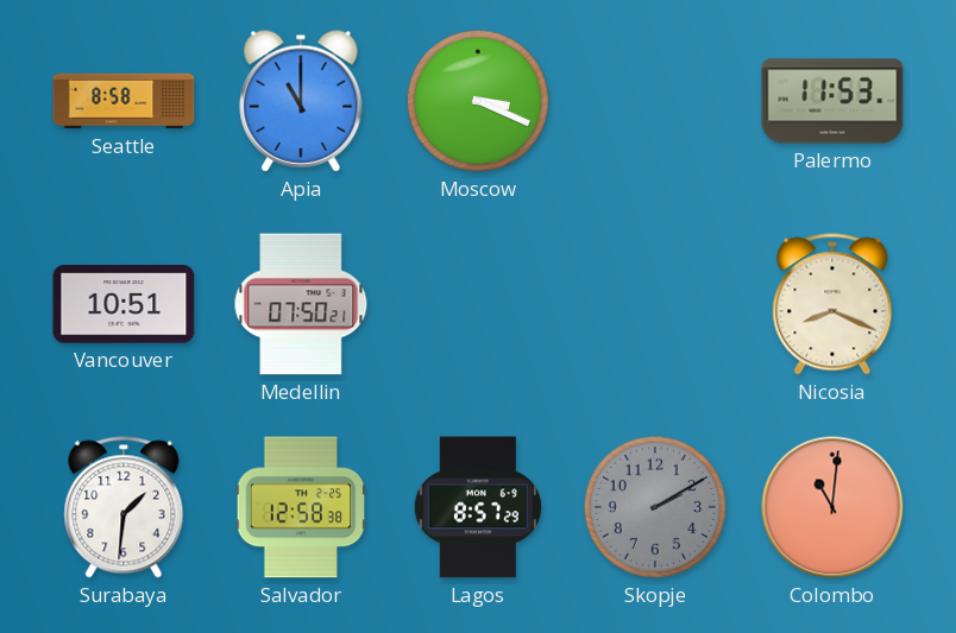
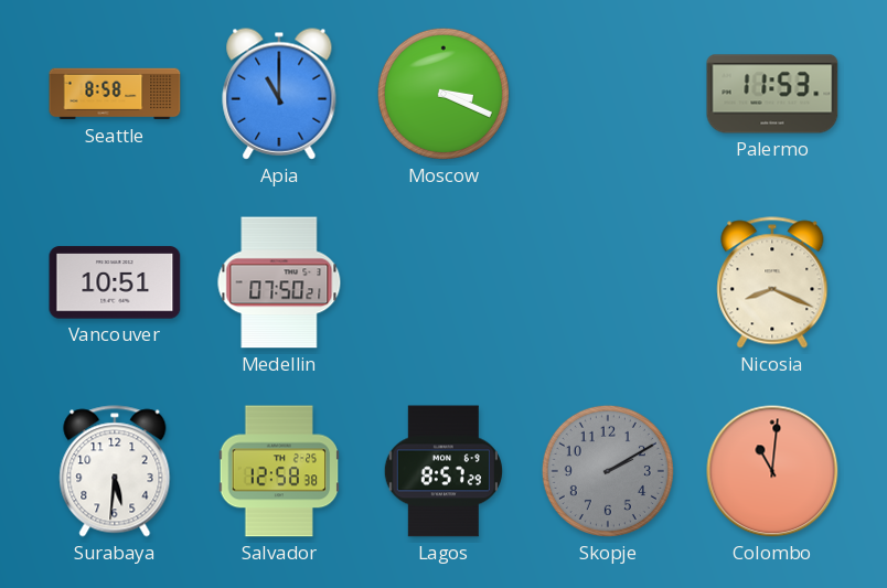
Surabaya: 1:31 -> 5:31
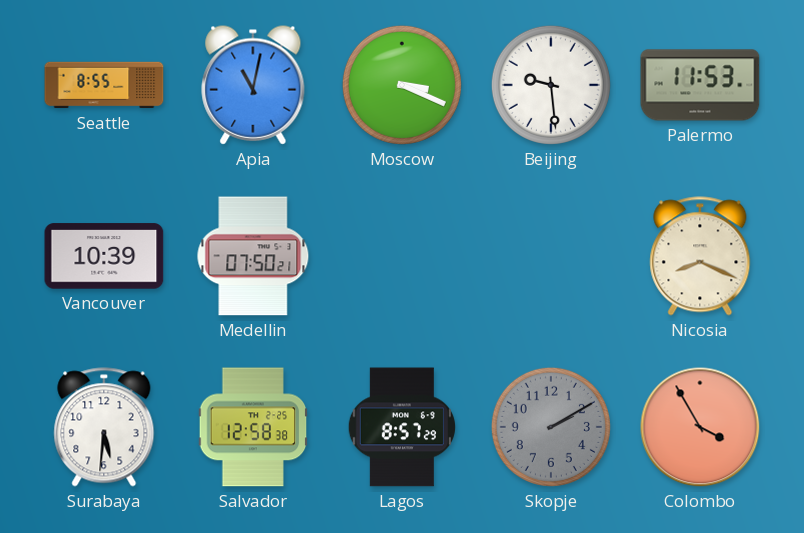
Seattle: 8:58 -> 8:55
Apia: 11:00 -> 11:02
Beijing: none -> 9:29
Vancouver: 10:51 -> 10:39
Colombo: 11:01 -> 3:55
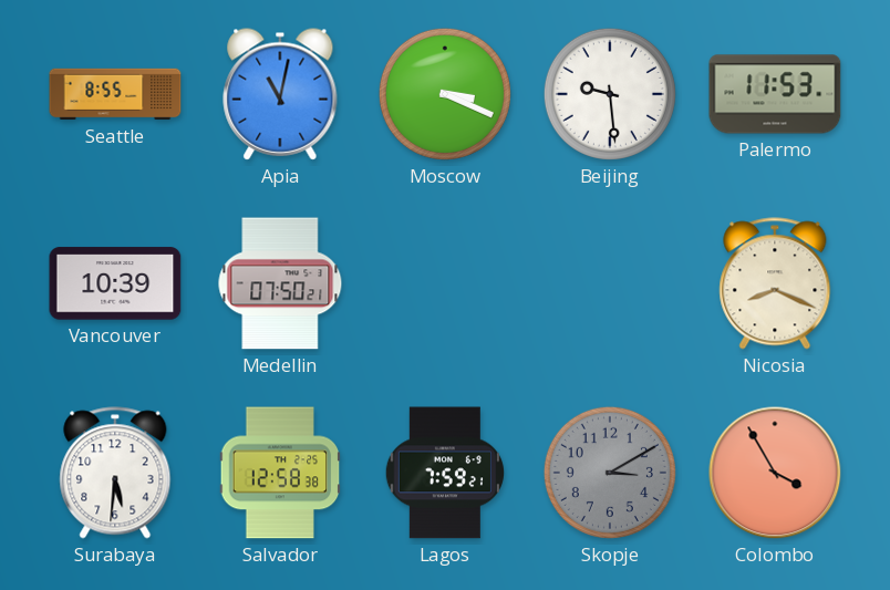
Lagos: 8:57 -> 7:59
Skopje: 2:10 -> 3:10
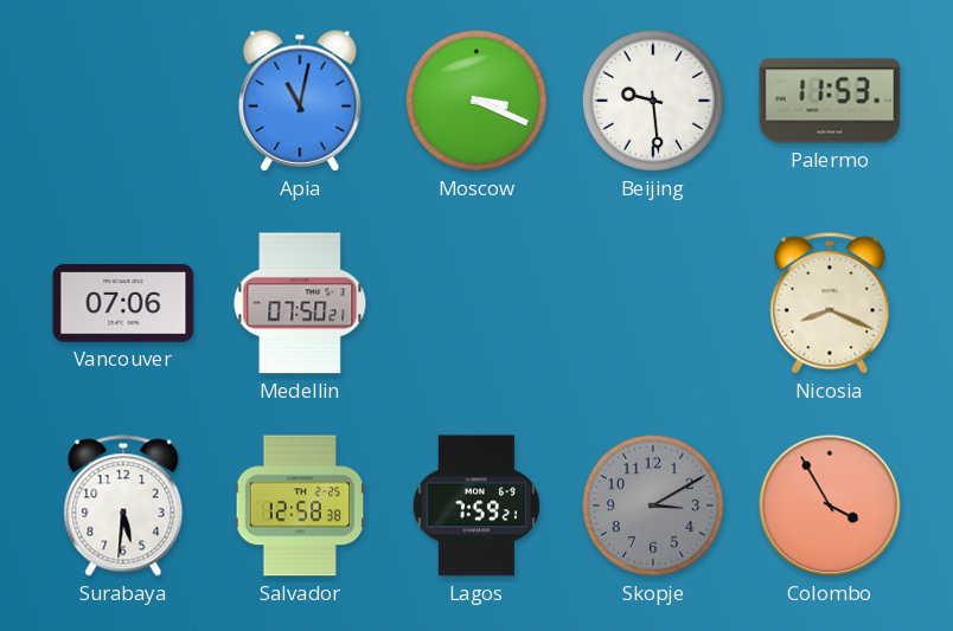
Seattle: 8:55 -> none
Vancouver: 10:39 -> 07:06
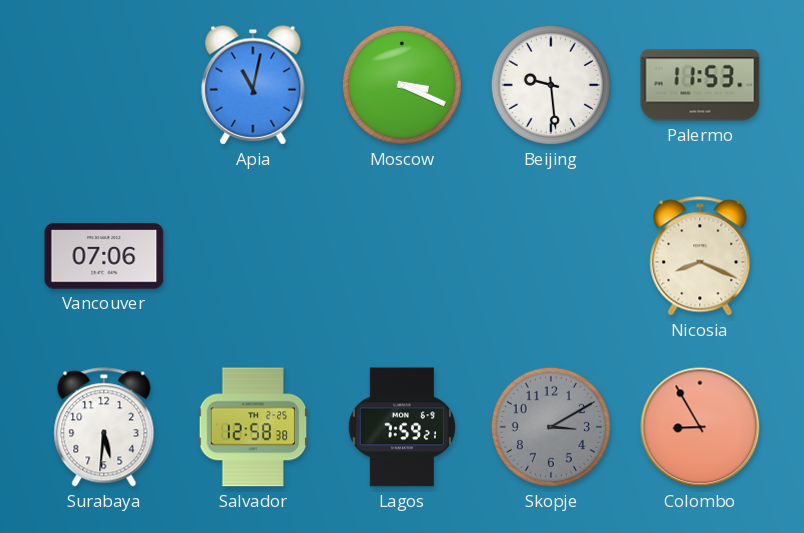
Medellin: 07:50 -> none
Colombo: 3:55 -> 8:55
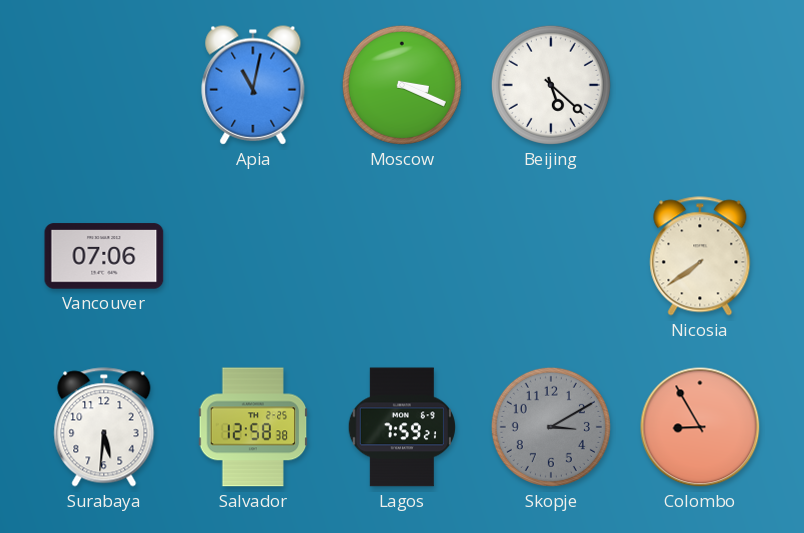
Beijing: 9:29 -> 5:22
Palermo: 11:53 -> none
Nicosia: 8:19 -> 7:39
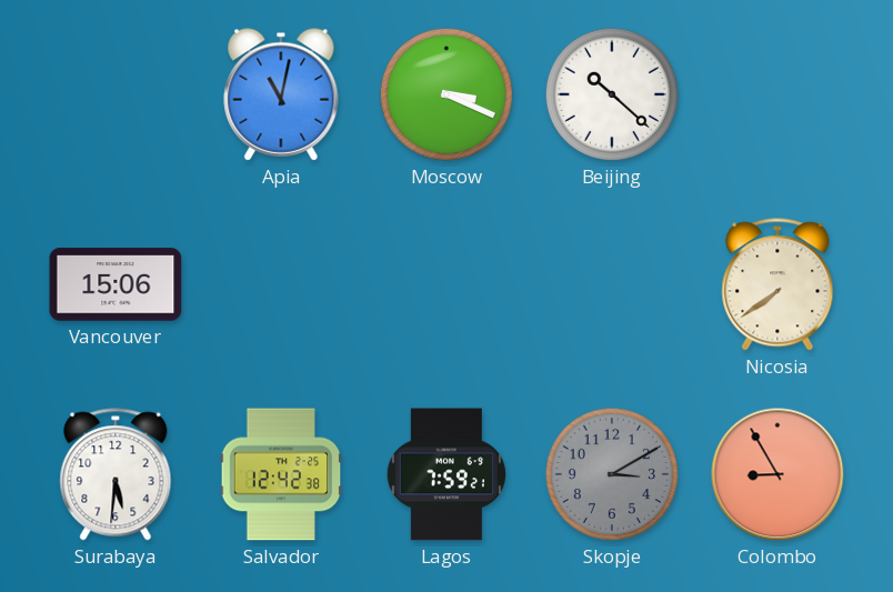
Beijing: 5:22 -> 10:22
Vancouver: 07:06 -> 15:06
Salvador: 12:58 -> 12:42
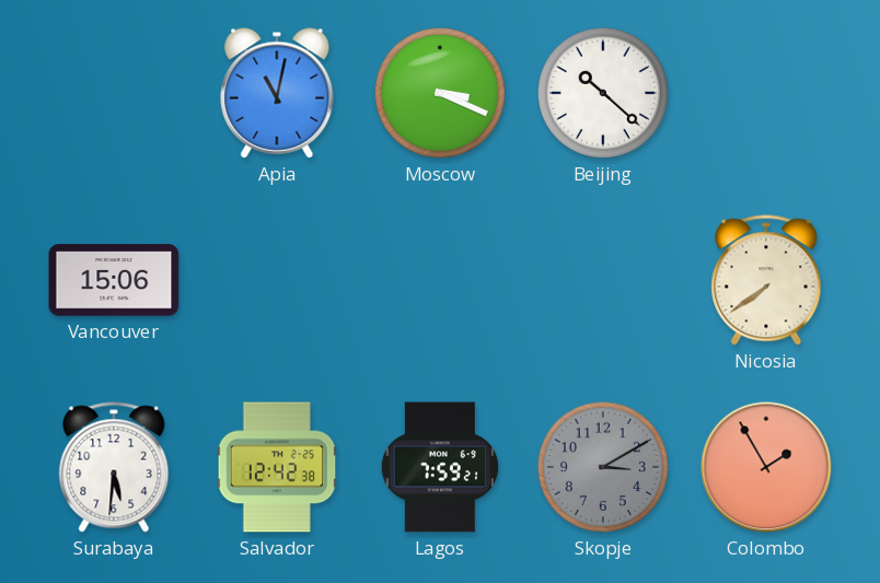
Colombo: 8:55 -> 1:55
